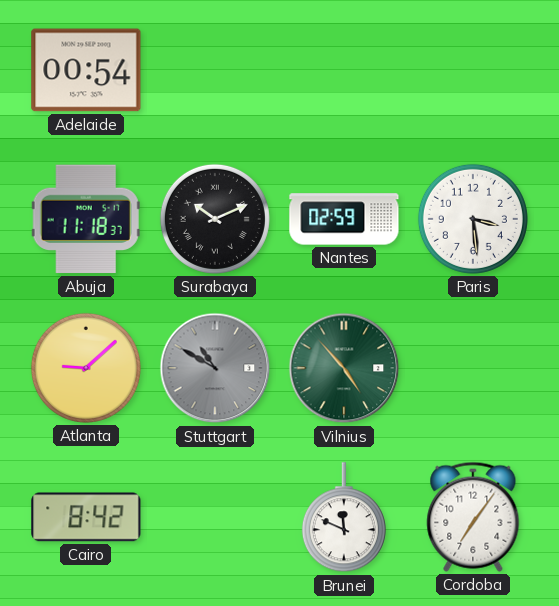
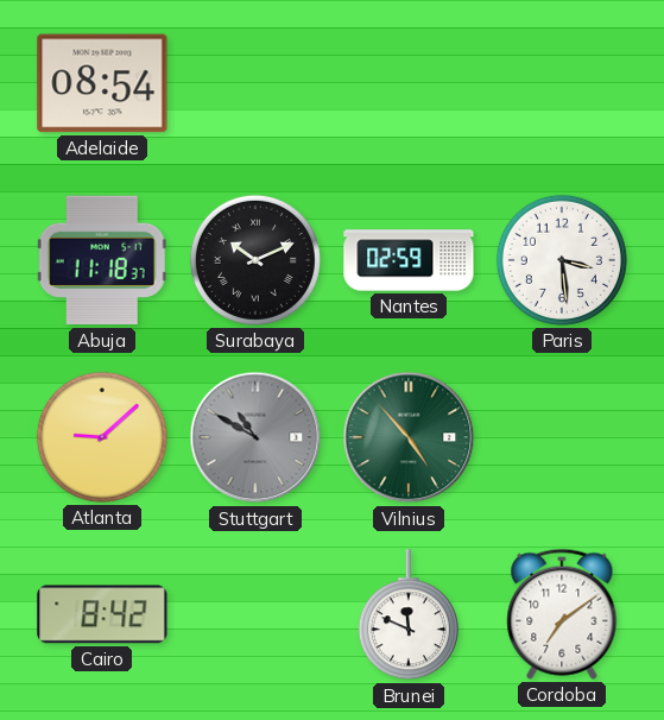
Adelaide: 00:54 -> 08:54
Cordoba: 7:06 -> 7:09
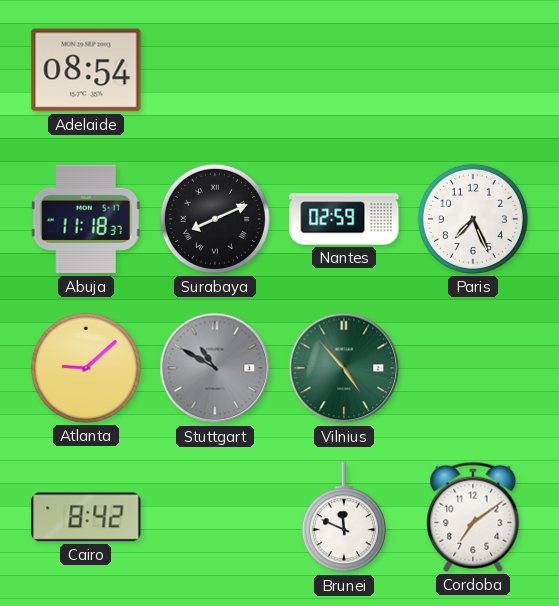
Surabaya: 10:11 -> 8:11
Paris: 3:29 -> 7:26
